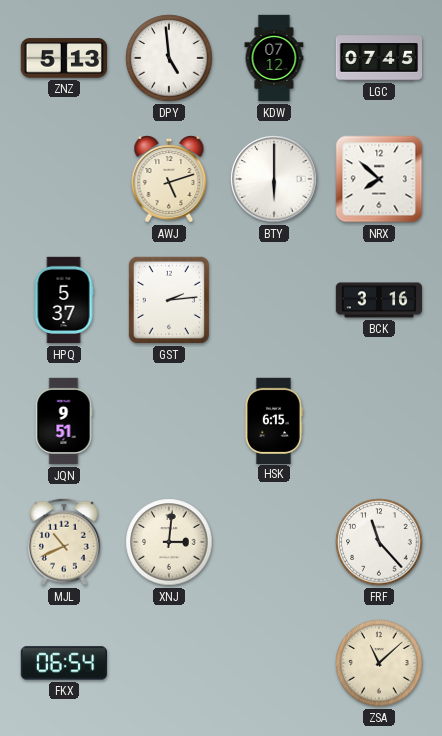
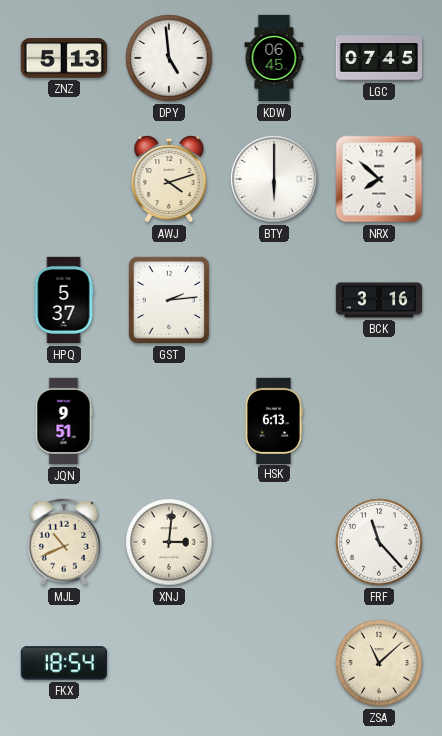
KDW: 07:12 -> 06:45
AWJ: 5:12 -> 4:12
HSK: 6:15 -> 6:13
FKX: 06:54 -> 18:54
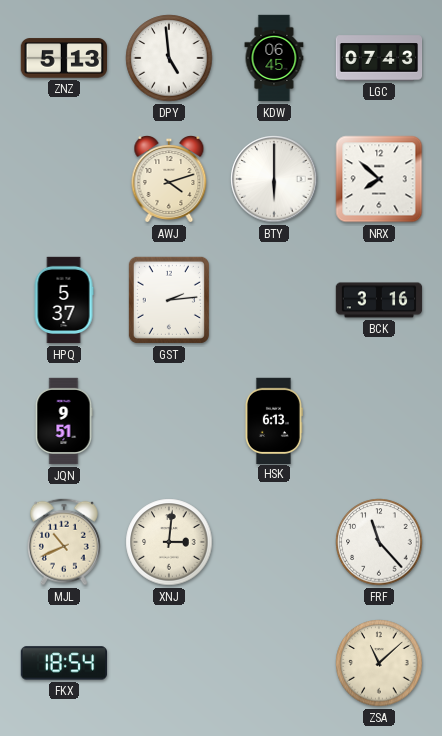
LGC: 07:45 -> 07:43
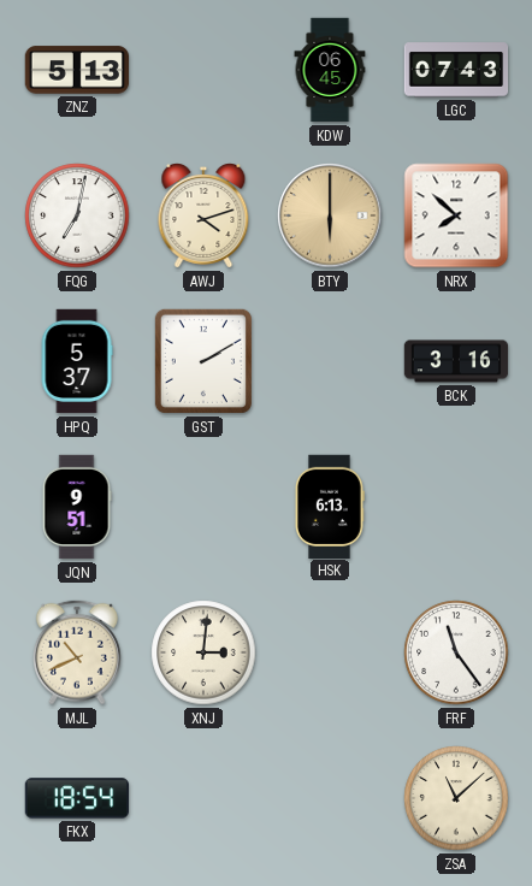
DPY: 4:59 -> none
FQG: none -> 7:02
BTY dial: white -> champagne
GST: 2:14 -> 2:10
FRF: 11:23 -> 11:24
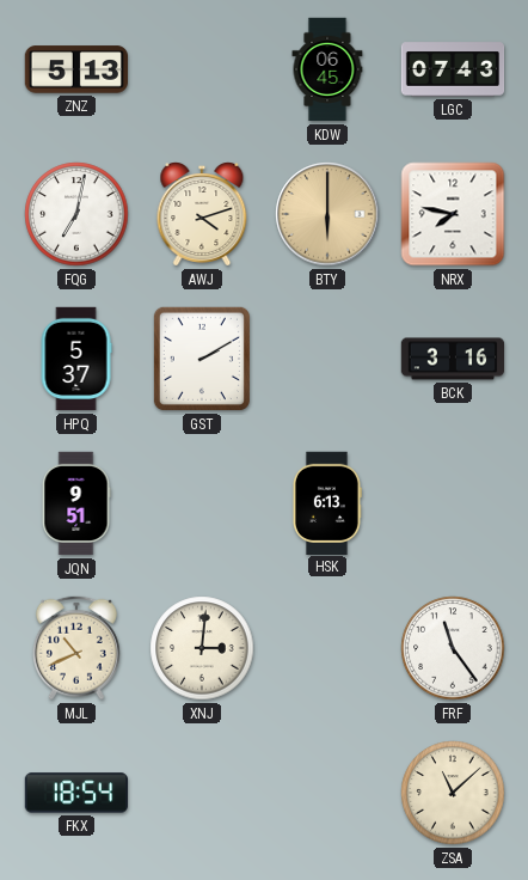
NRX: 7:52 -> 7:47
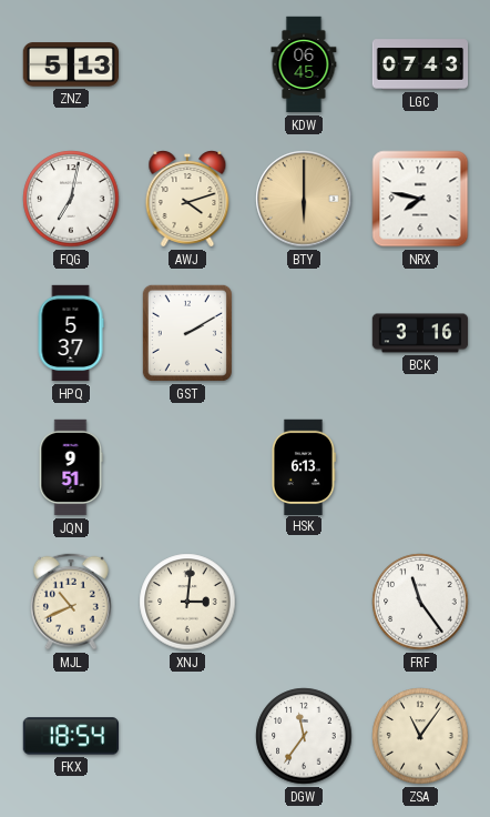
DGW: none -> 11:36
ZSA: 11:08 -> 11:06
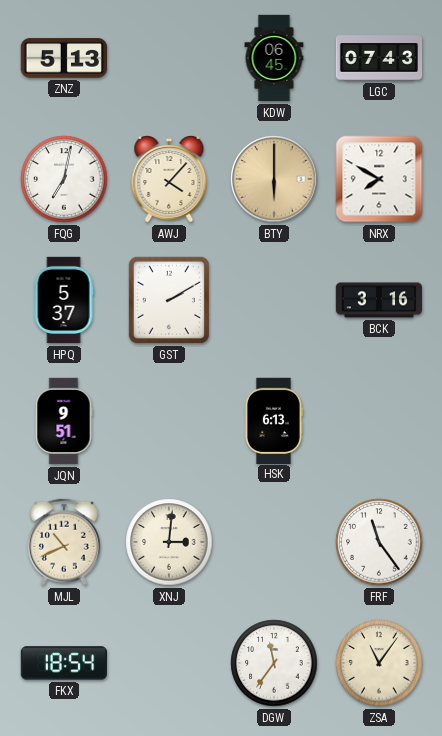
AWJ: 4:12 -> 4:07
NRX: 7:47 -> 7:50
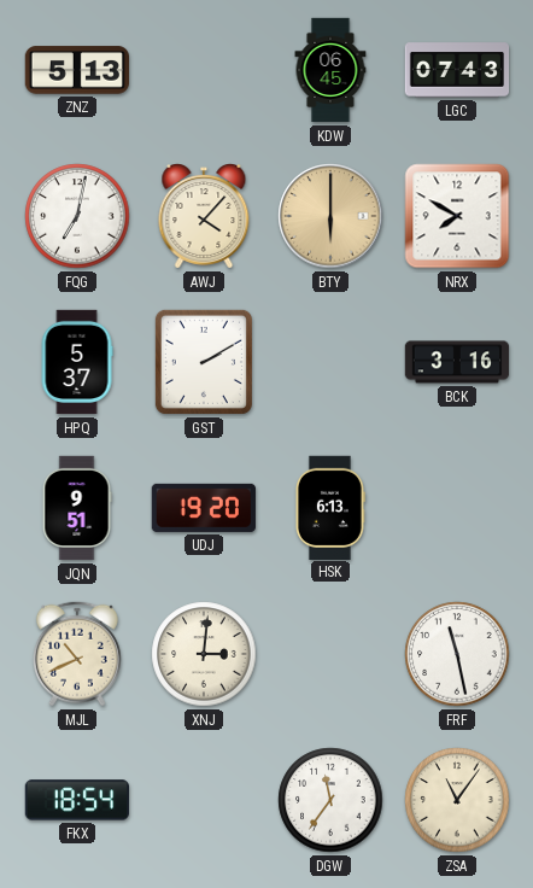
UDJ: none -> 19:20
FRF: 11:24 -> 11:28
